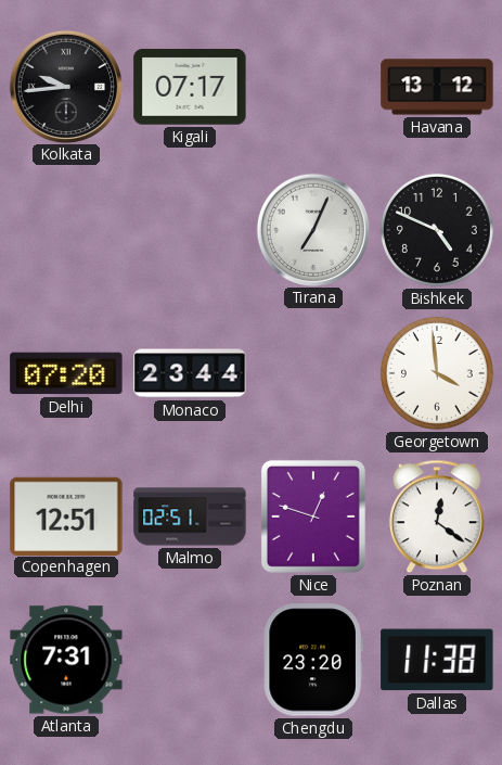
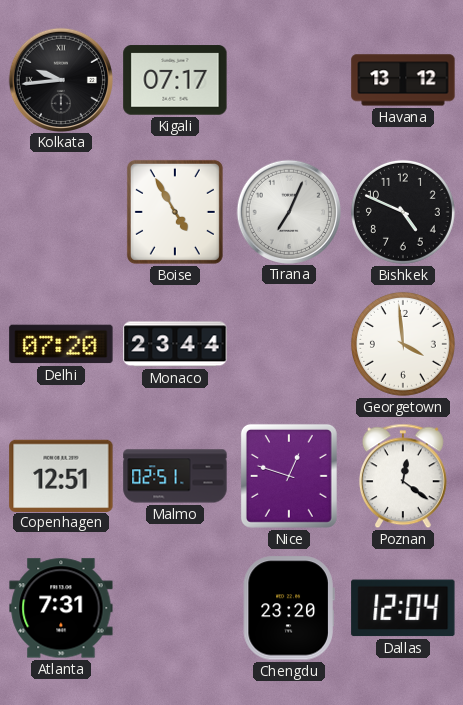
Boise: none -> 4:55
Dallas: 11:38 -> 12:04
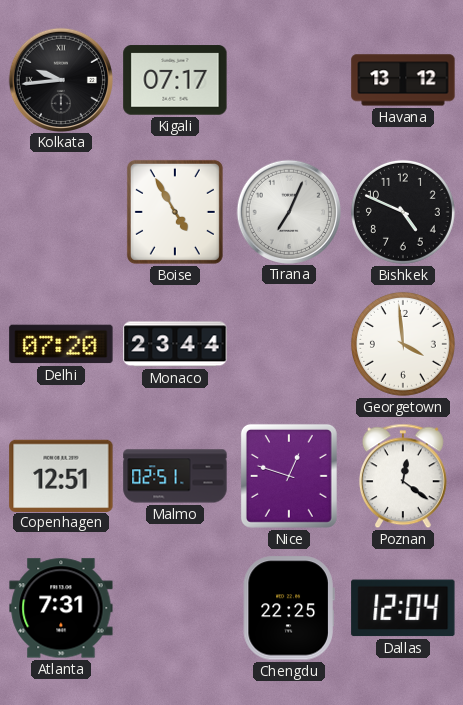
Chengdu: 23:20 -> 22:25
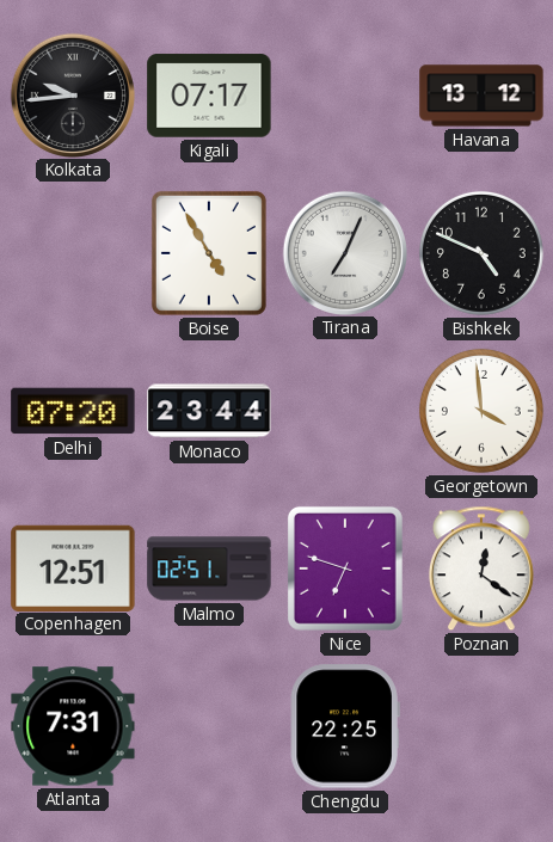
Nice: 12:48 -> 6:48
Dallas: 12:04 -> none
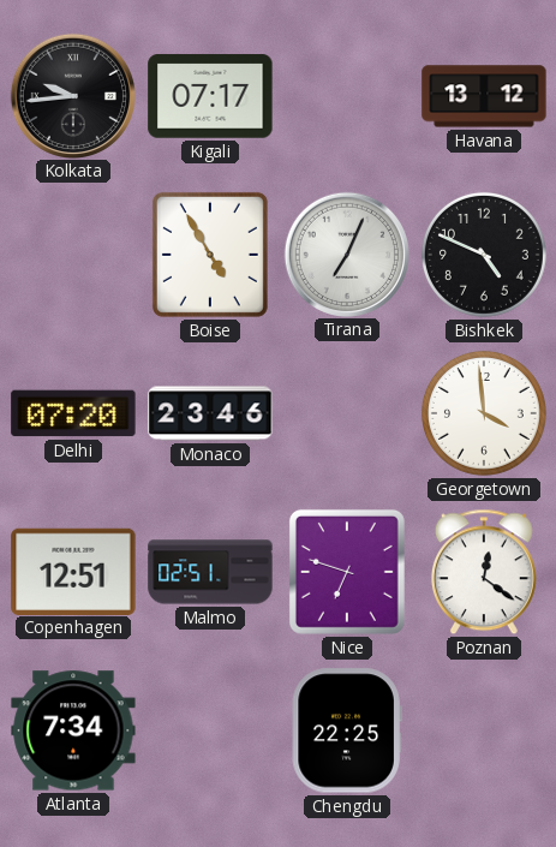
Monaco: 23:44 -> 23:46
Atlanta: 7:31 -> 7:34
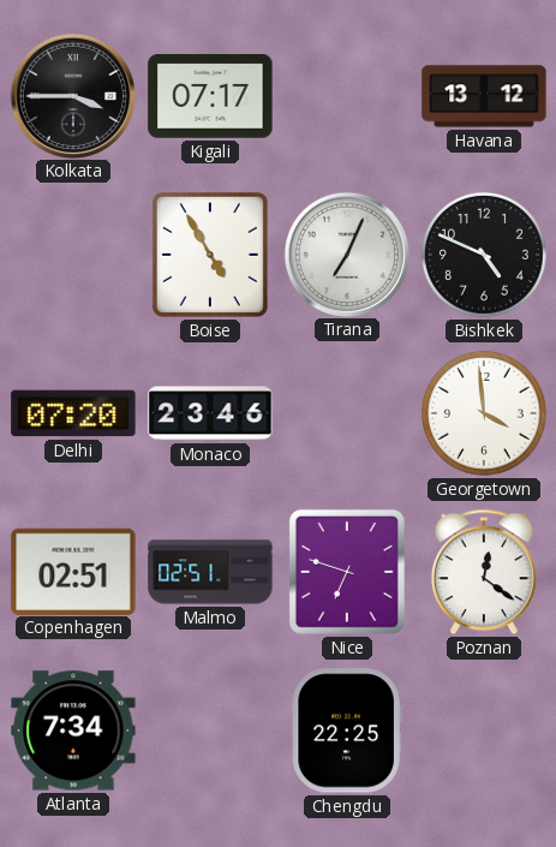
Kolkata: 9:44 -> 3:45
Copenhagen: 12:51 -> 02:51
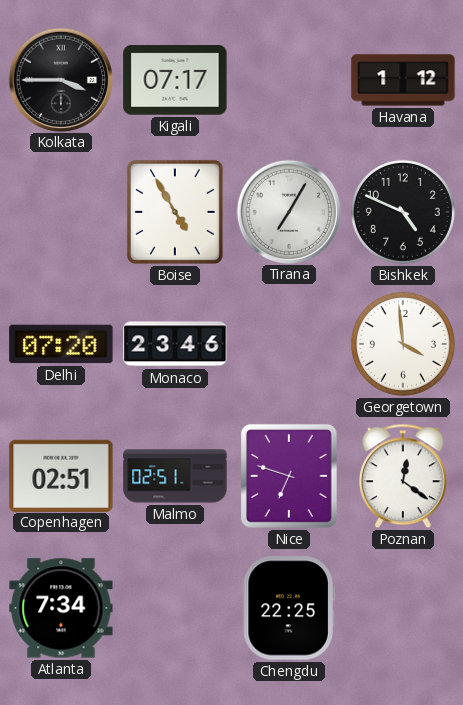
Havana: 13:12 -> 1:12
Tirana: 7:04 -> 7:05
